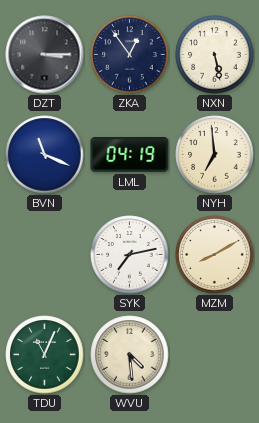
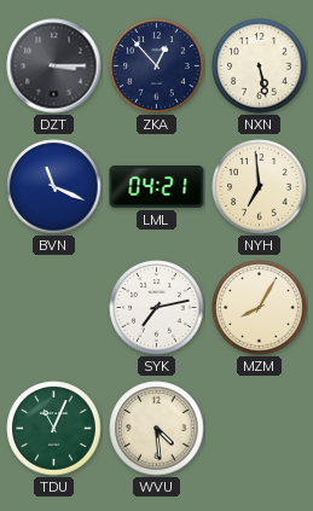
ZKA: 12:54 -> 12:53
LML: 04:19 -> 04:21
MZM: 8:10 -> 8:05
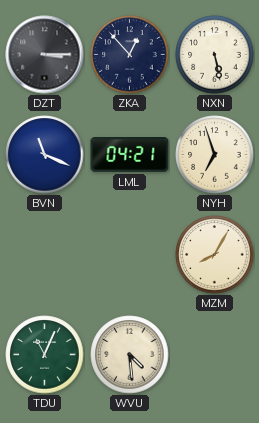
NYH: 6:59 -> 6:57
SYK: 7:13 -> none
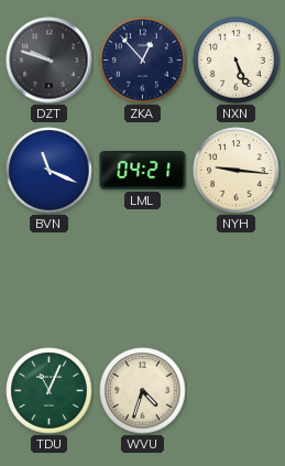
DZT: 3:15 -> 9:48
NXN: 5:28 -> 5:26
NYH: 6:57 -> 9:16
MZM: 8:05 -> none
WVU: 4:29 -> 4:33
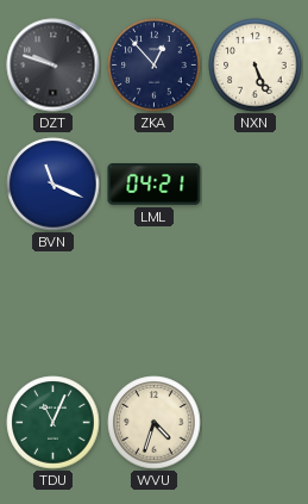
NYH: 9:16 -> none
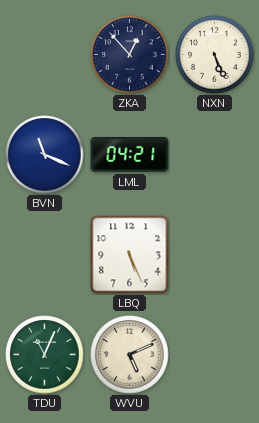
DZT: 9:48 -> none
LBQ: none -> 5:26
WVU: 4:33 -> 5:11
